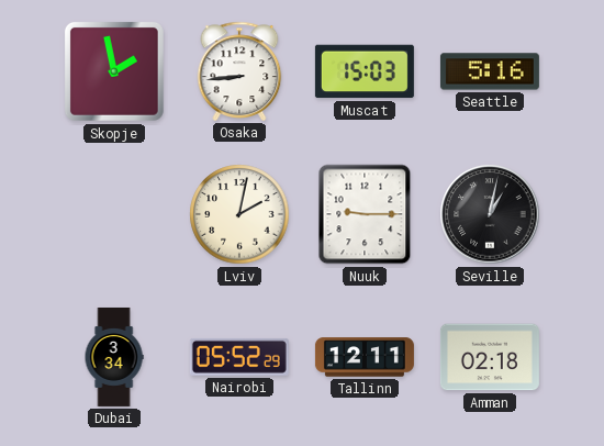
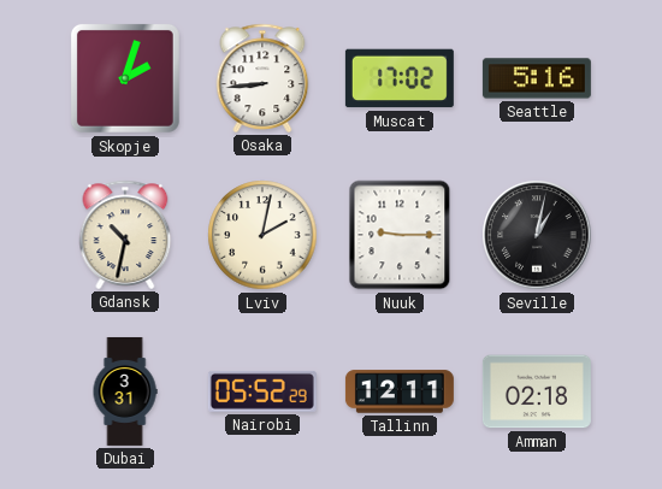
Skopje: 1:58 -> 2:03
Muscat: 15:03 -> 17:02
Gdansk: none -> 10:32
Dubai: 3:34 -> 3:31
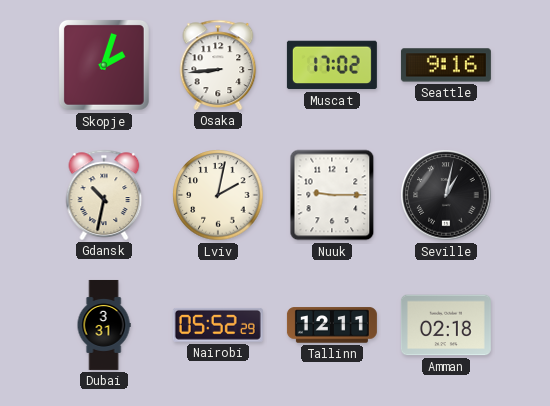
Seattle: 5:16 -> 9:16
